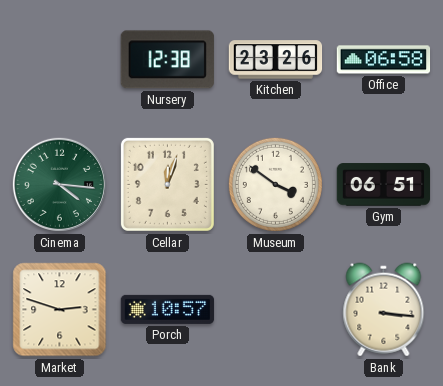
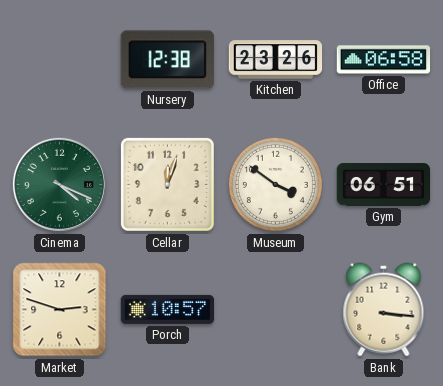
Cinema: 4:16 -> 4:19
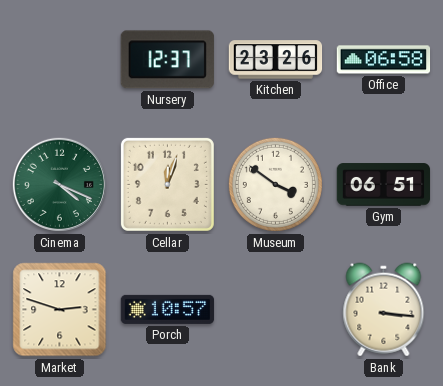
Nursery: 12:38 -> 12:37
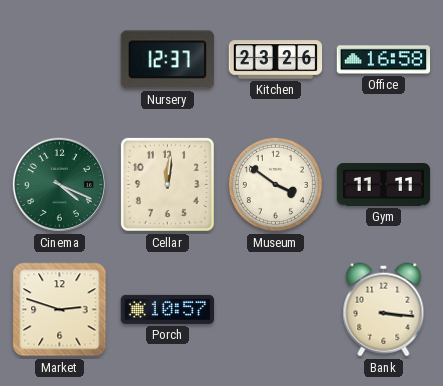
Office: 06:58 -> 16:58
Cellar: 12:03 -> 12:01
Gym: 06:51 -> 11:11
